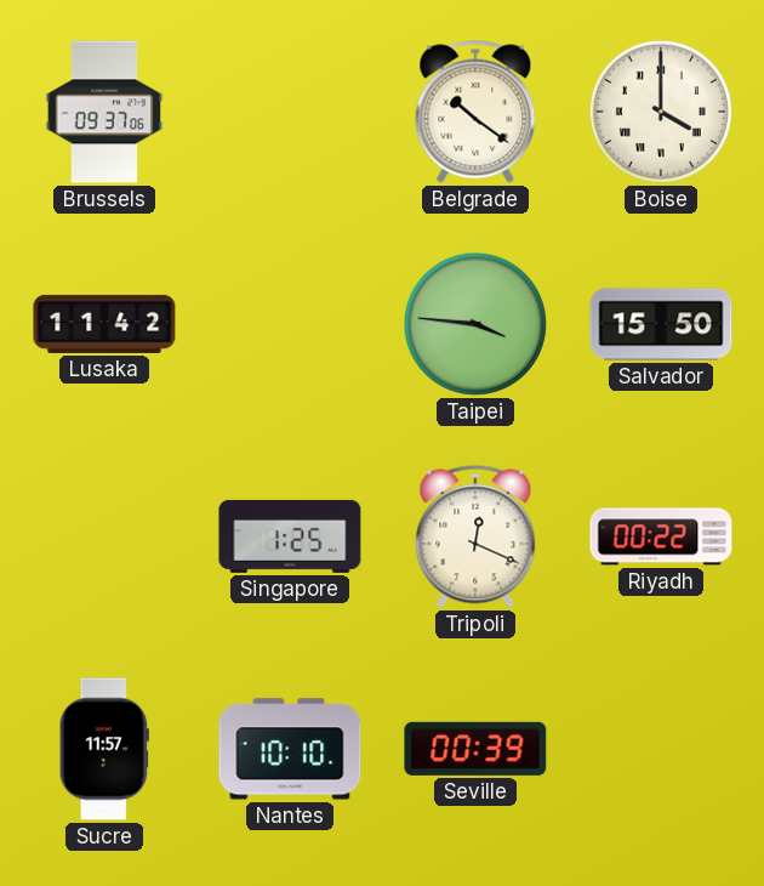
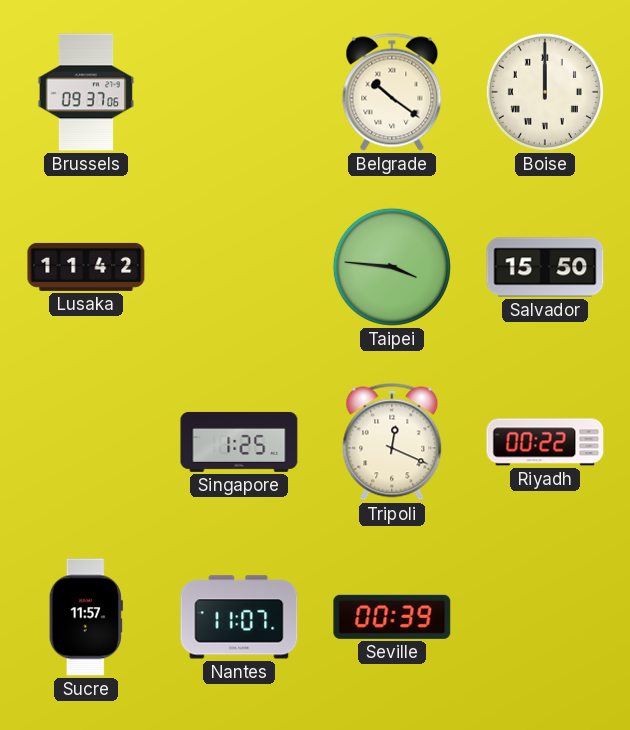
Boise: 4:00 -> 12:00
Nantes: 10:10 -> 11:07
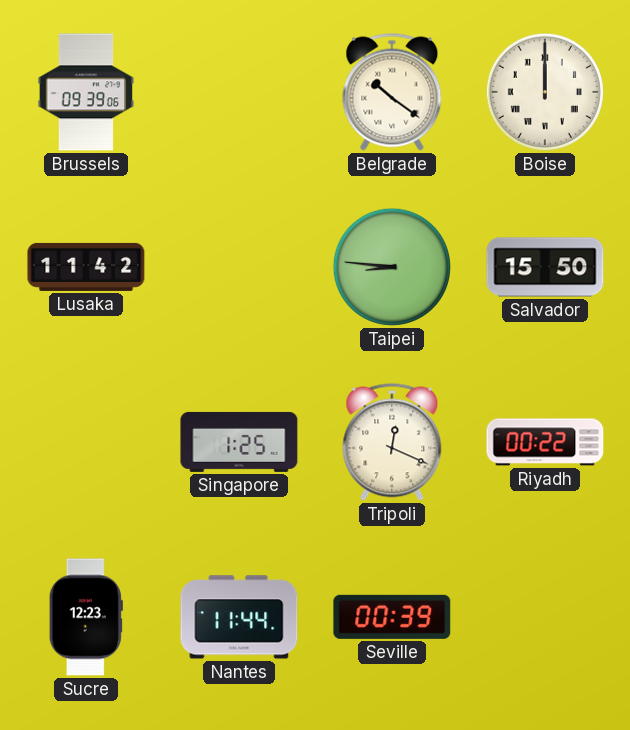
Brussels: 09:37 -> 09:39
Taipei: 3:46 -> 8:46
Sucre: 11:57 -> 12:23
Nantes: 11:07 -> 11:44
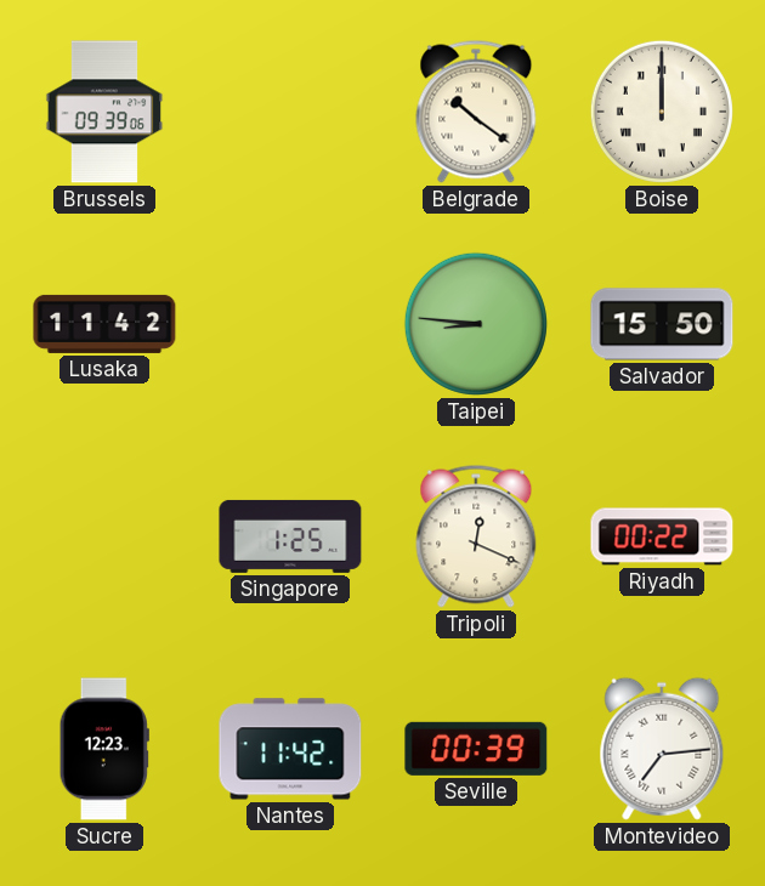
Nantes: 11:44 -> 11:42
Montevideo: none -> 7:14
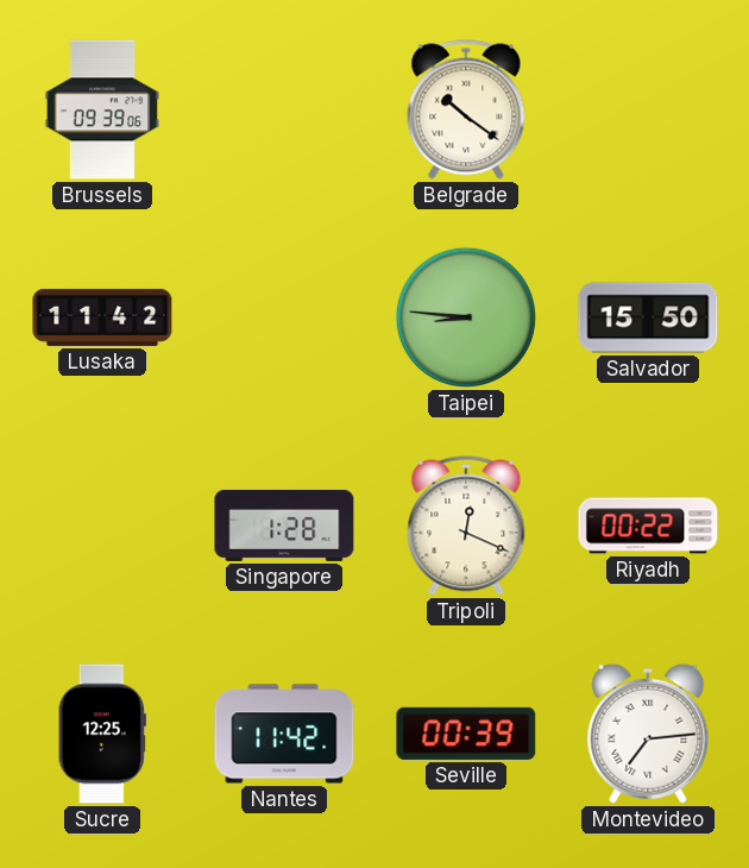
Boise: 12:00 -> none
Singapore: 1:25 -> 1:28
Sucre: 12:23 -> 12:25
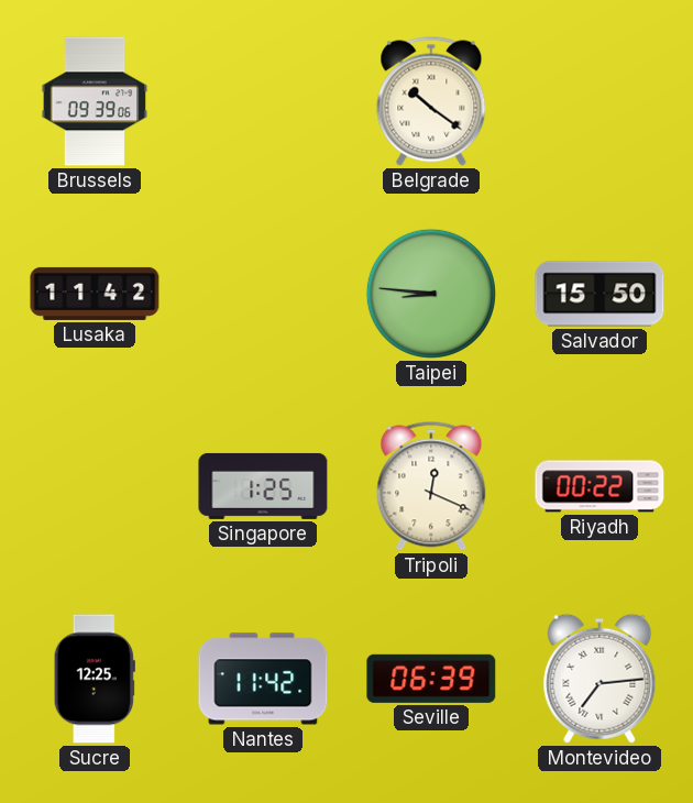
Singapore: 1:28 -> 1:25
Seville: 00:39 -> 06:39
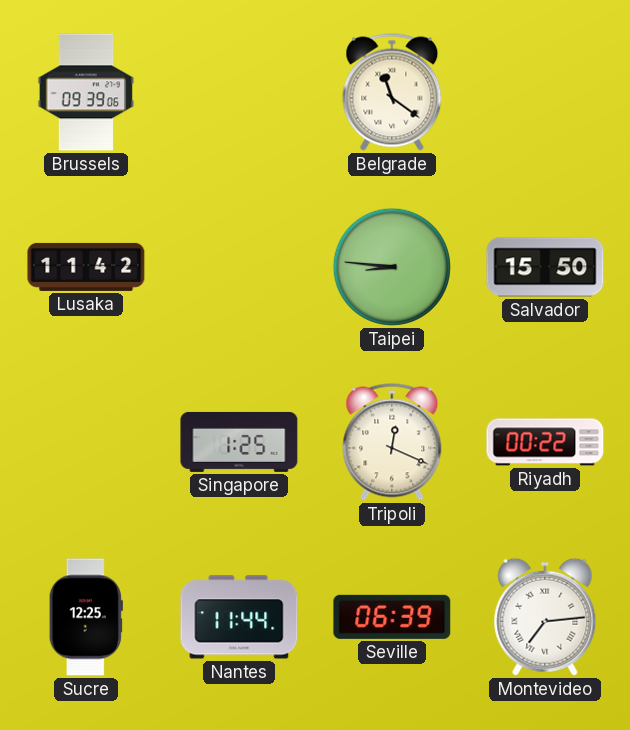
Belgrade: 10:21 -> 11:21
Nantes: 11:42 -> 11:44
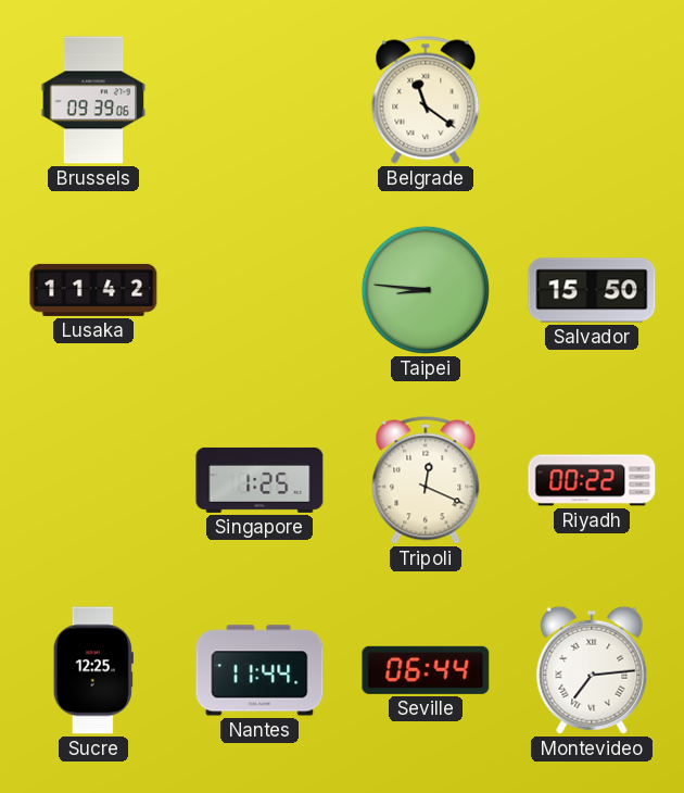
Seville: 06:39 -> 06:44
